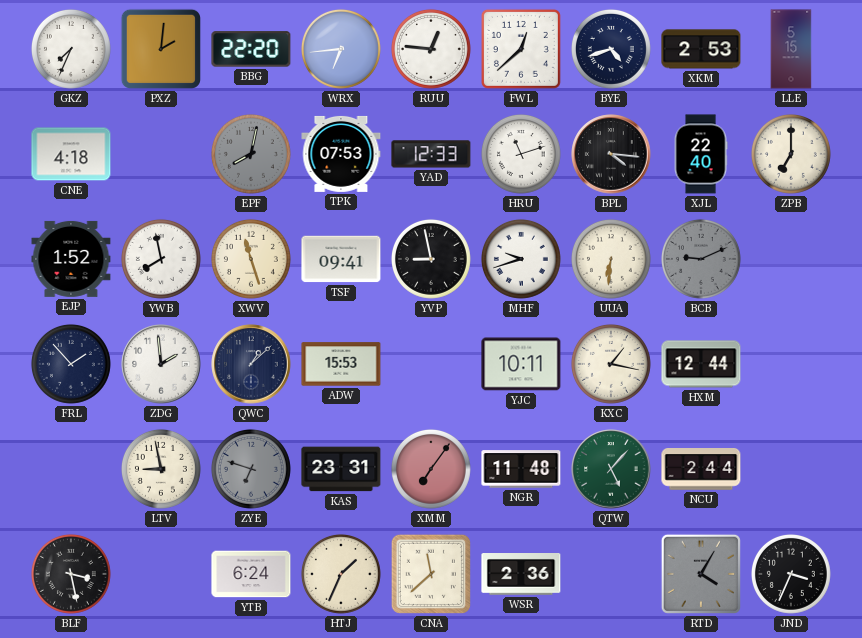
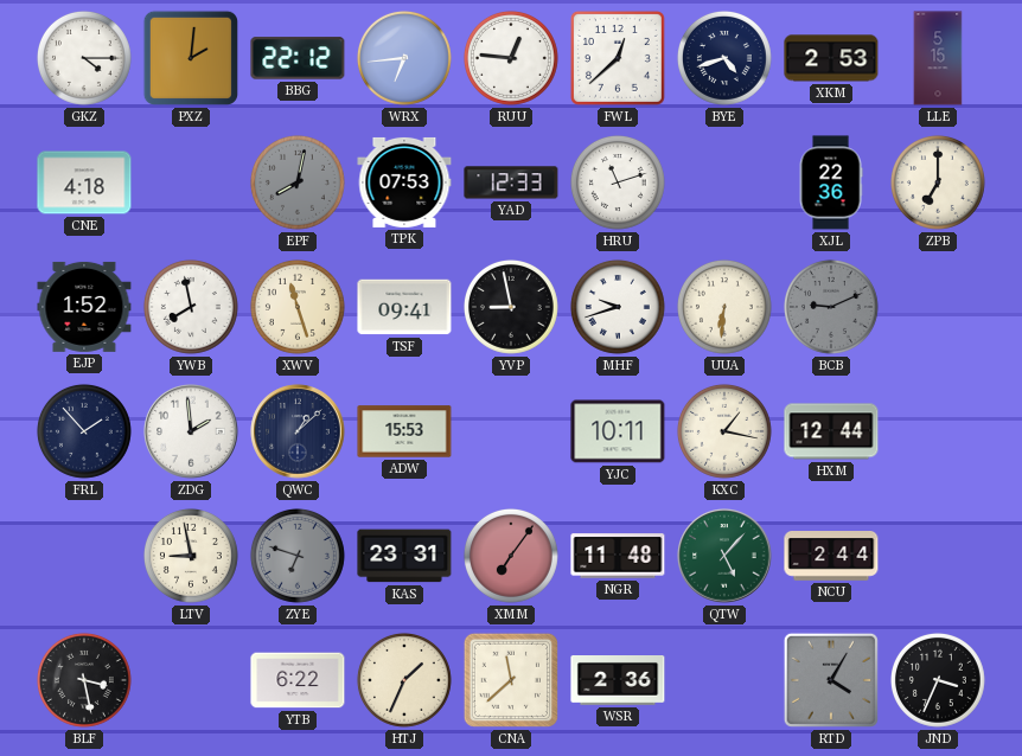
GKZ: 7:34 -> 4:15
BBG: 22:20 -> 22:12
BPL: 4:16 -> none
XJL: 22:40 -> 22:36
YTB: 6:24 -> 6:22
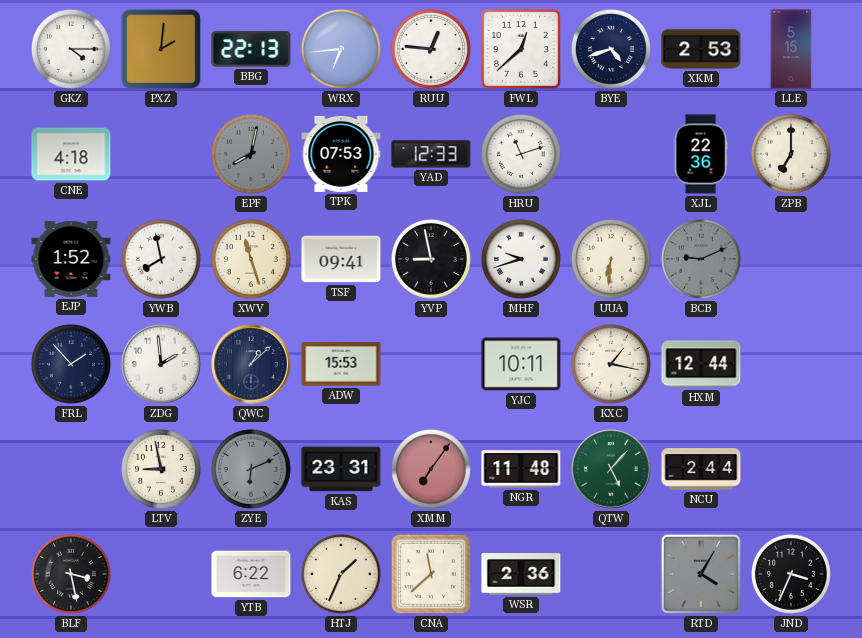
BBG: 22:12 -> 22:13
ZYE: 6:48 -> 6:11
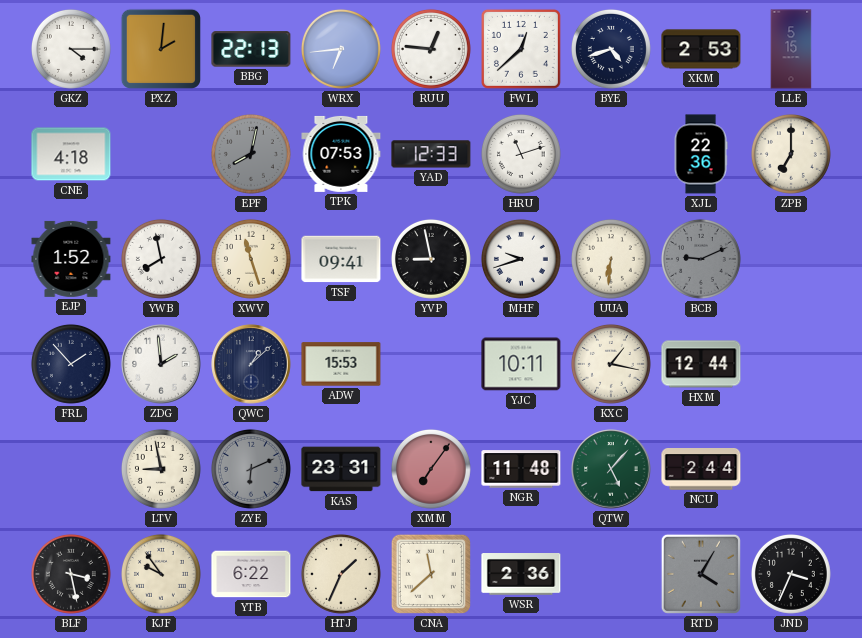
KJF: none -> 9:54
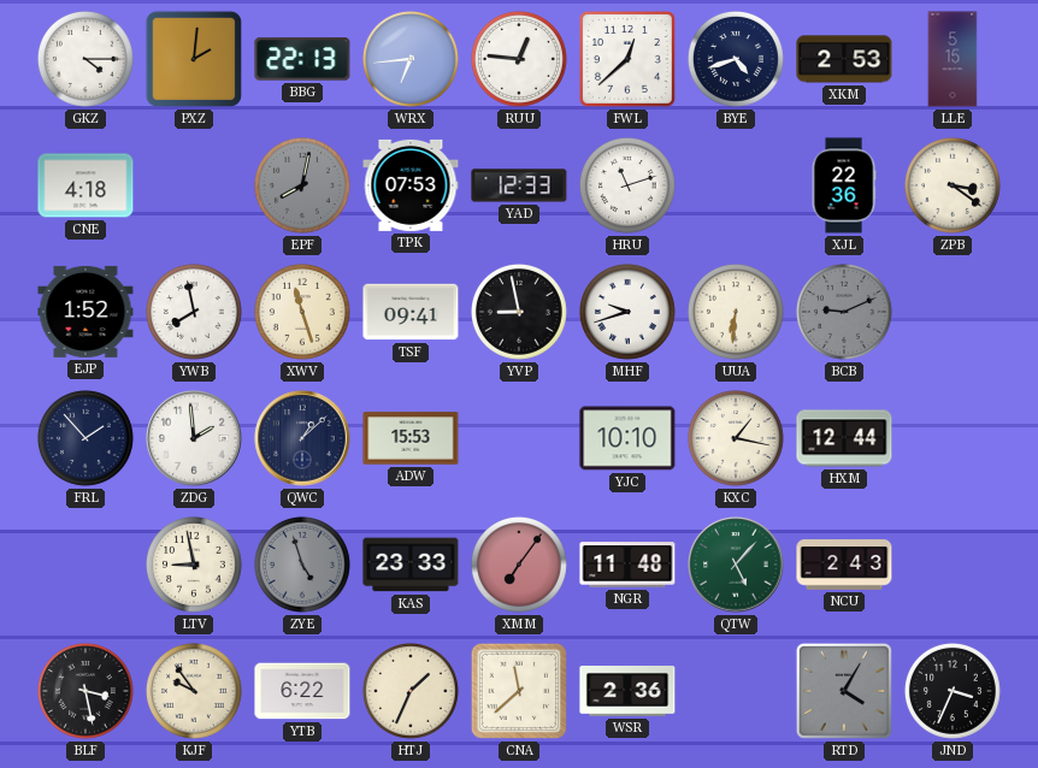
ZPB: 7:00 -> 3:21
YJC: 10:11 -> 10:10
ZYE: 6:11 -> 4:57
KAS: 23:31 -> 23:33
NCU: 2:44 -> 2:43
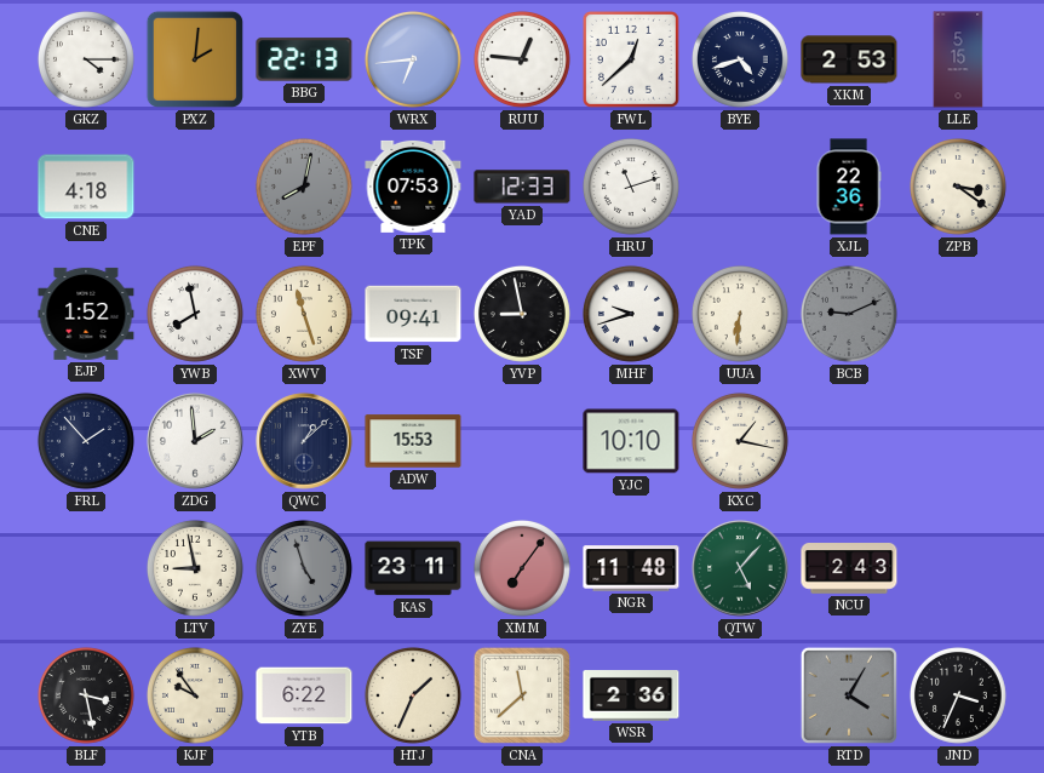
HXM: 12:44 -> none
KAS: 23:33 -> 23:11
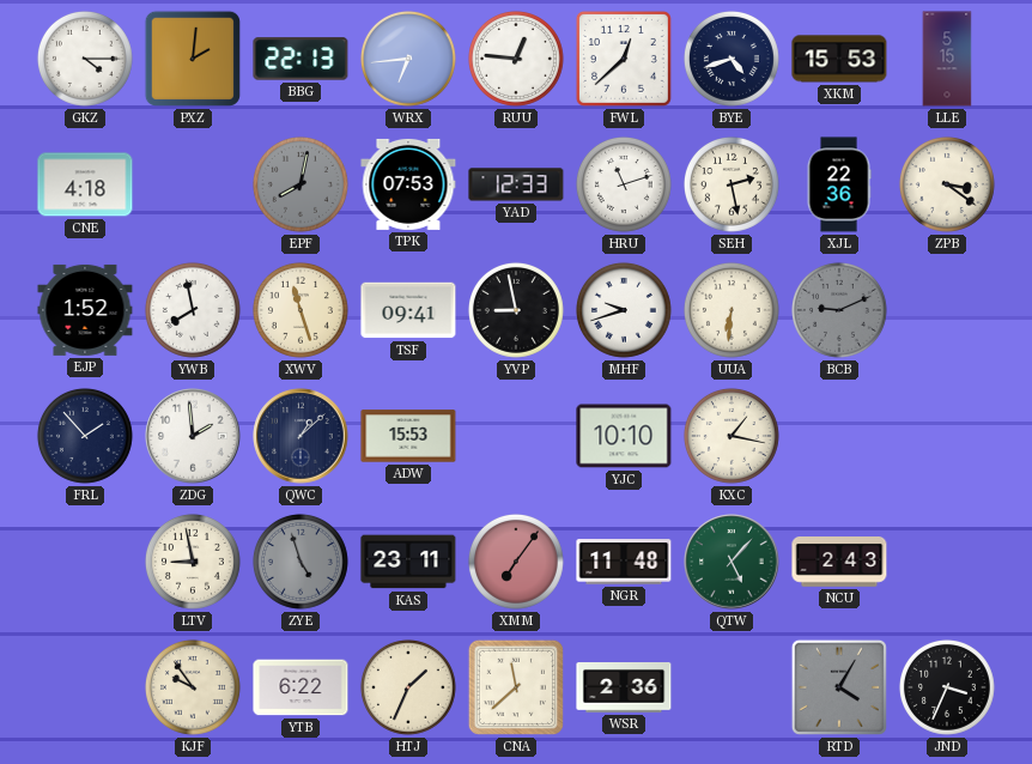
XKM: 2:53 -> 15:53
SEH: none -> 2:28
BLF: 3:28 -> none
